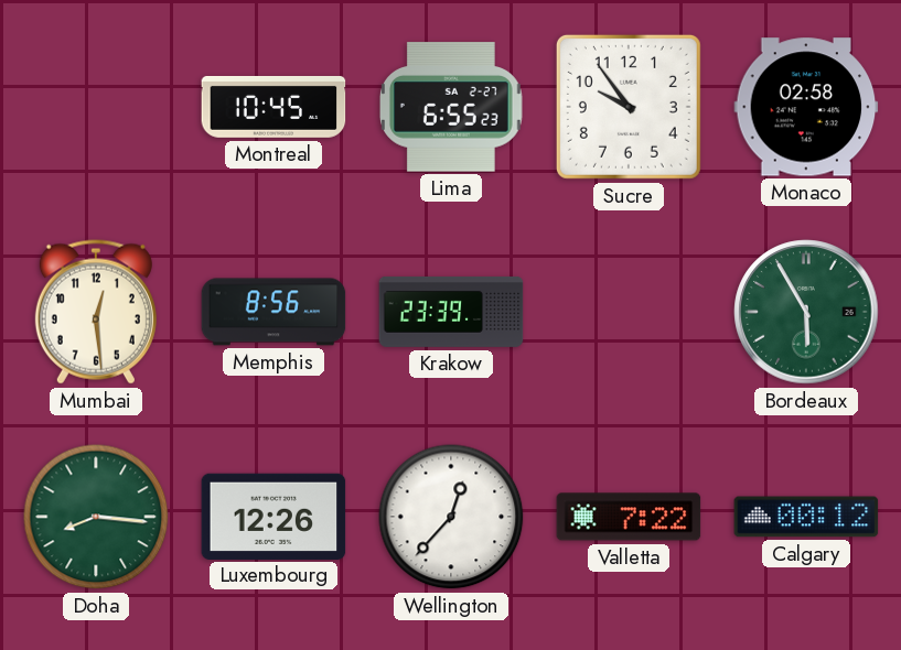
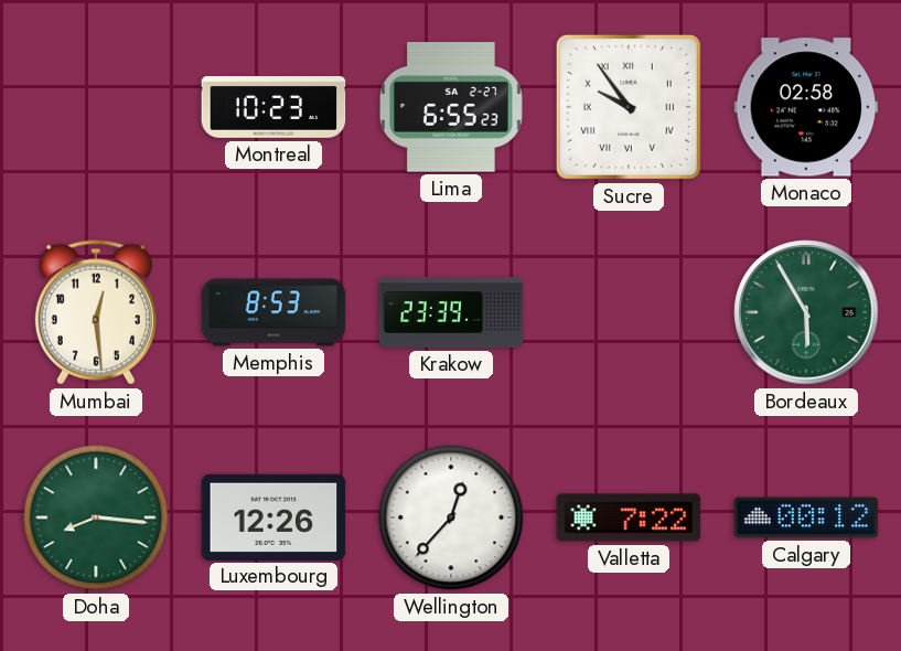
Montreal: 10:45 -> 10:23
Sucre numerals: Arabic -> Roman
Memphis: 8:56 -> 8:53
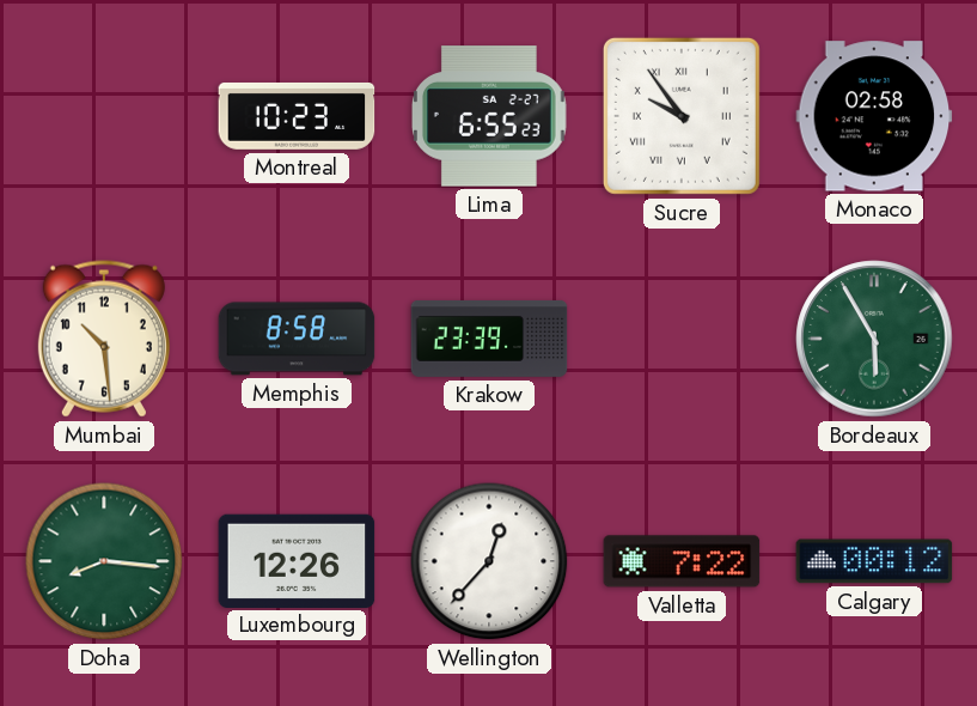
Mumbai: 12:29 -> 10:29
Memphis: 8:53 -> 8:58
